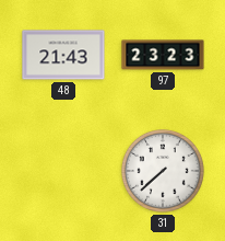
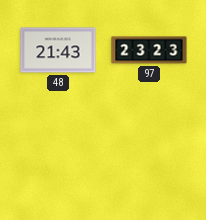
31: 7:38 -> none
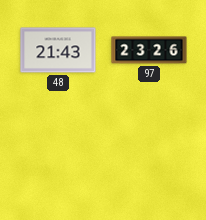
97: 23:23 -> 23:26
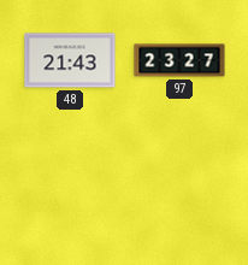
97: 23:26 -> 23:27
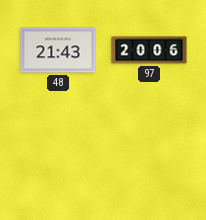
97: 23:27 -> 20:06
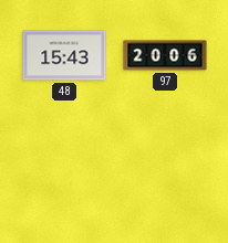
48: 21:43 -> 15:43
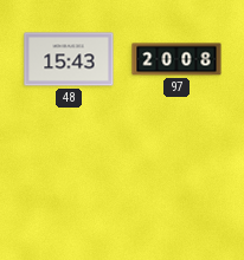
97: 20:06 -> 20:08
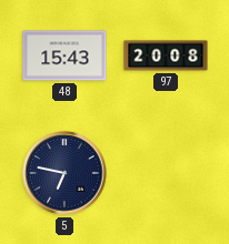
5: none -> 6:47
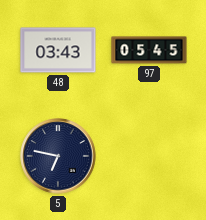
48: 15:43 -> 03:43
97: 20:08 -> 05:45
